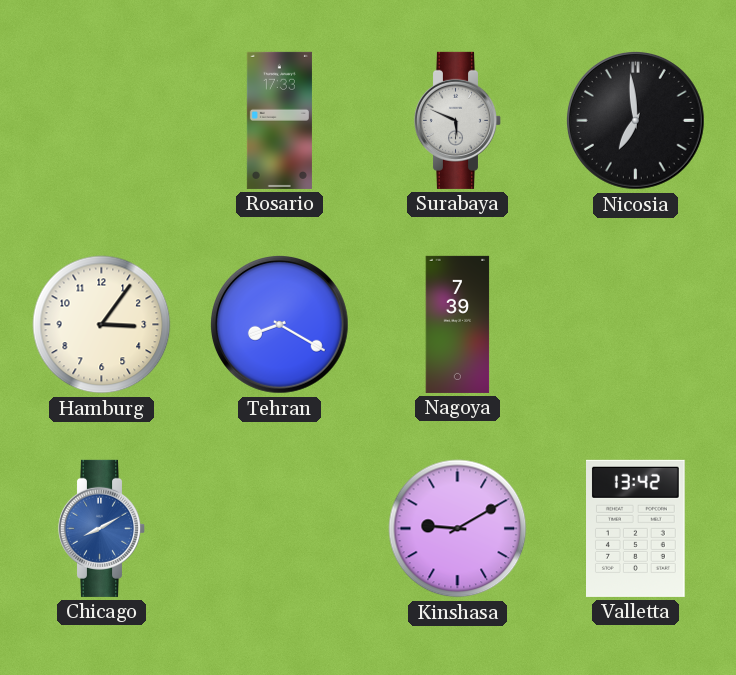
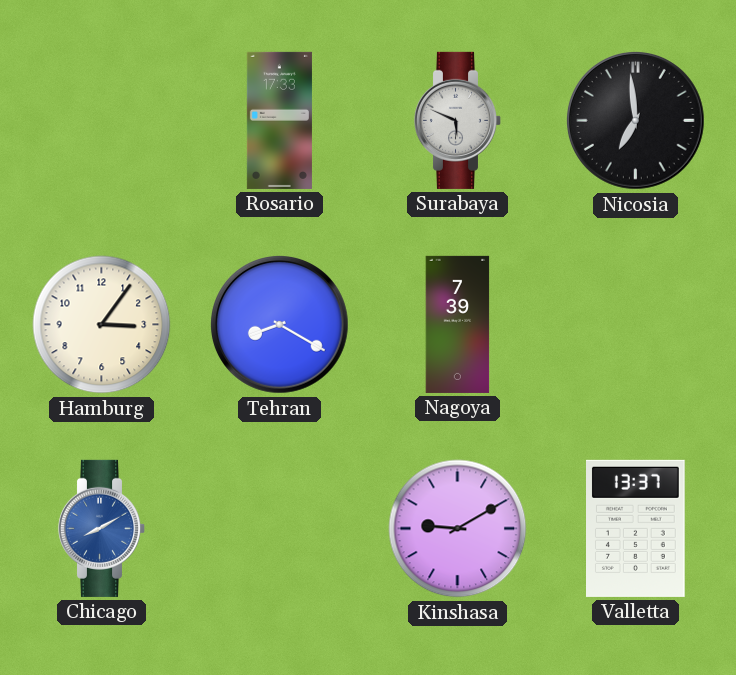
Valletta: 13:42 -> 13:37
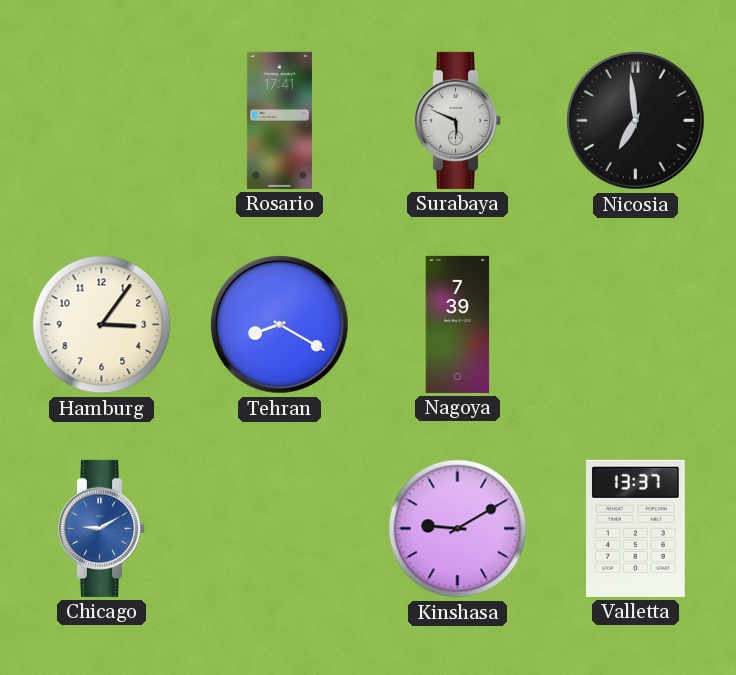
Rosario: 17:33 -> 17:41
Chicago: 8:10 -> 9:10
